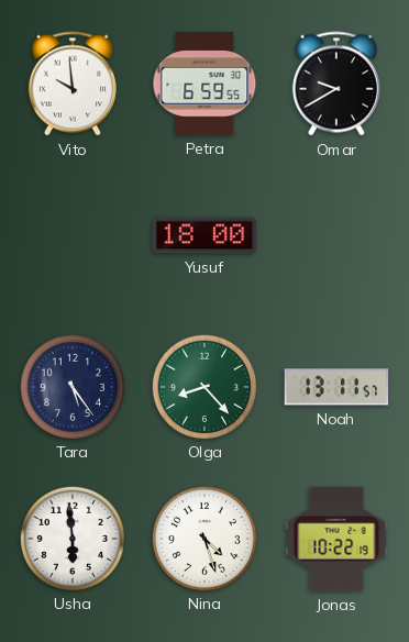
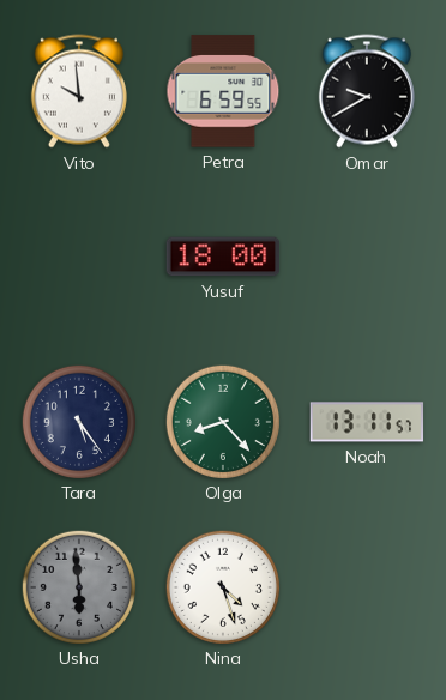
Usha dial: white -> grey
Jonas: 10:22 -> none
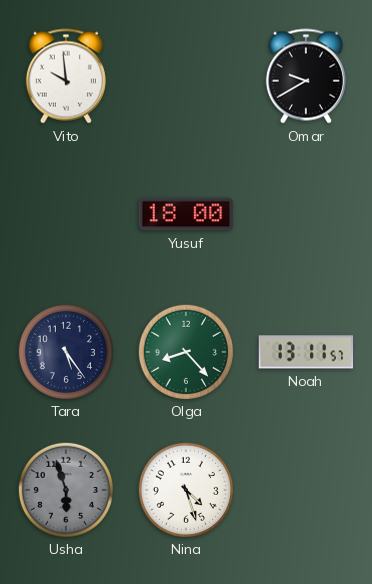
Petra: 6:59 -> none
Usha: 5:59 -> 5:57
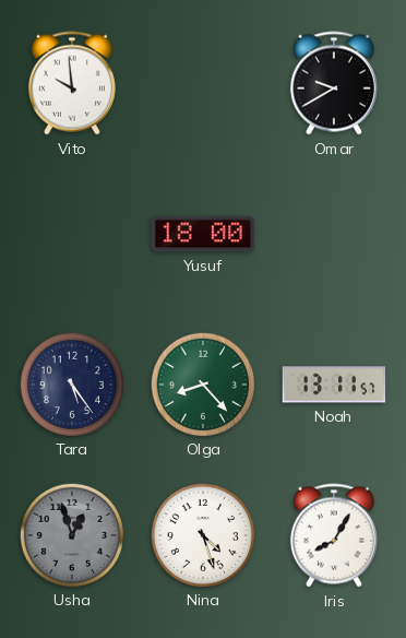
Usha: 5:57 -> 12:57
Iris: none -> 8:05
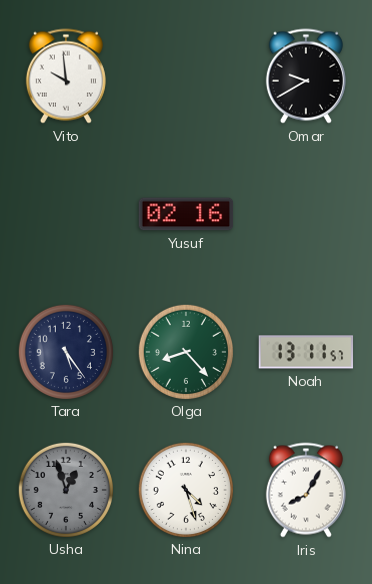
Yusuf: 18:00 -> 02:16
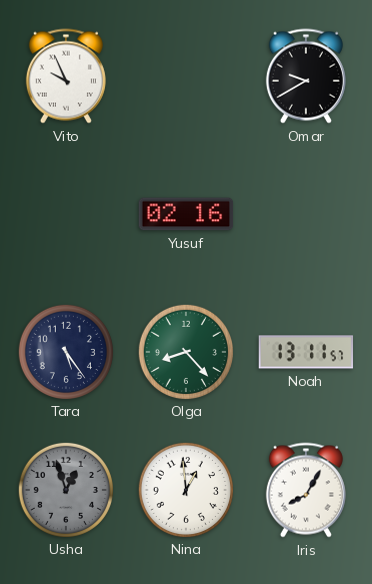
Vito: 9:59 -> 9:56
Nina: 4:27 -> 12:59
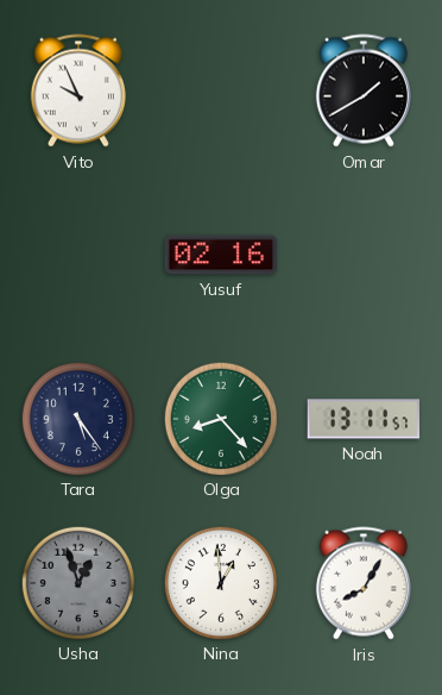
Omar: 9:40 -> 1:40
